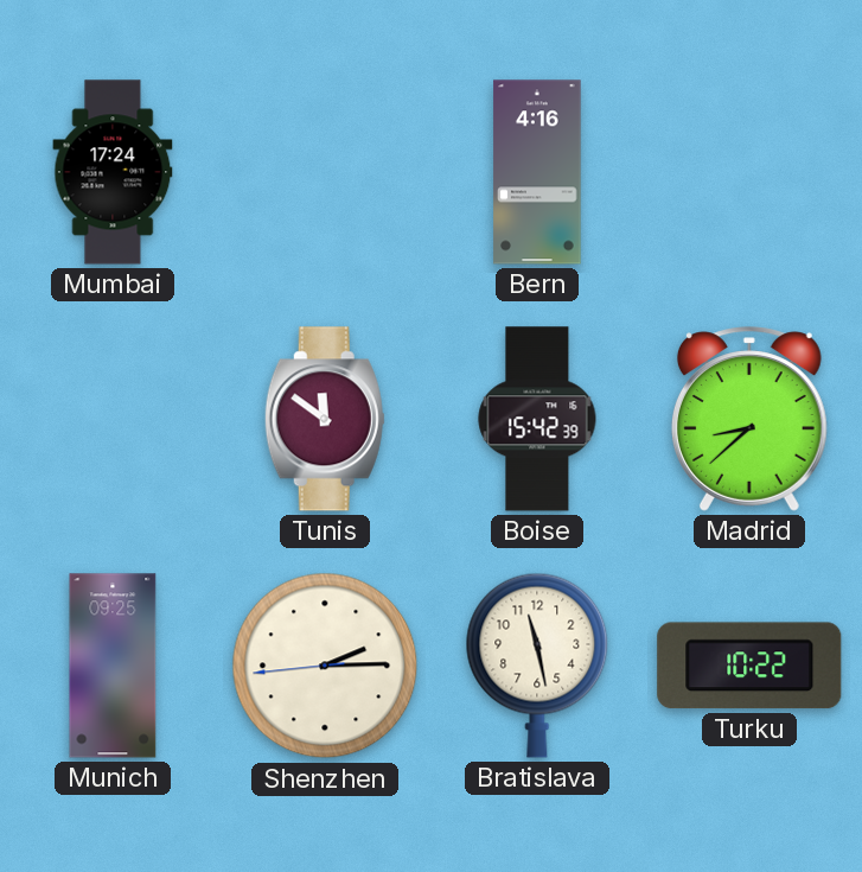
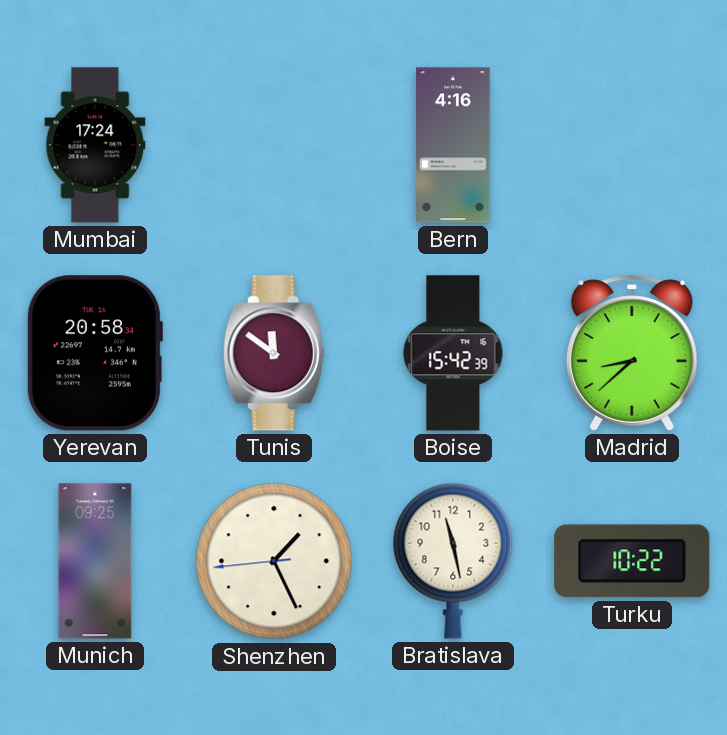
Yerevan: none -> 20:58
Shenzhen: 2:14 -> 1:25
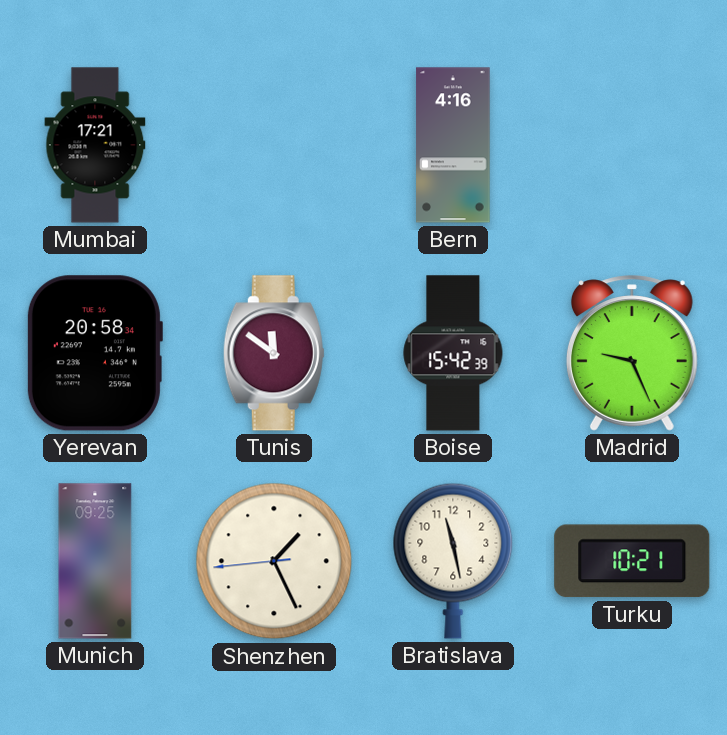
Mumbai: 17:24 -> 17:21
Madrid: 8:38 -> 9:26
Turku: 10:22 -> 10:21
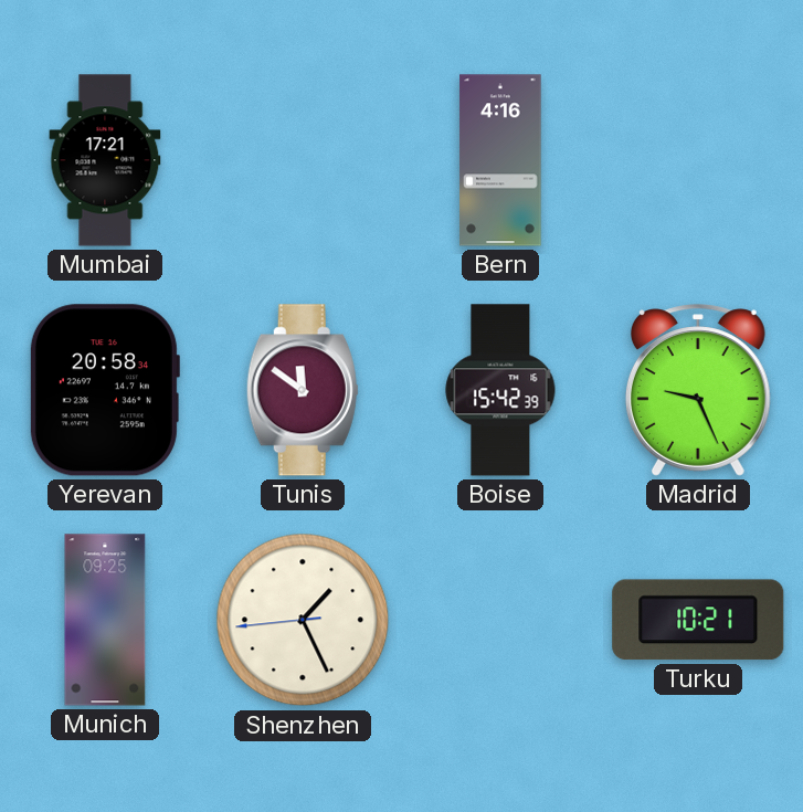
Bratislava: 11:28 -> none
